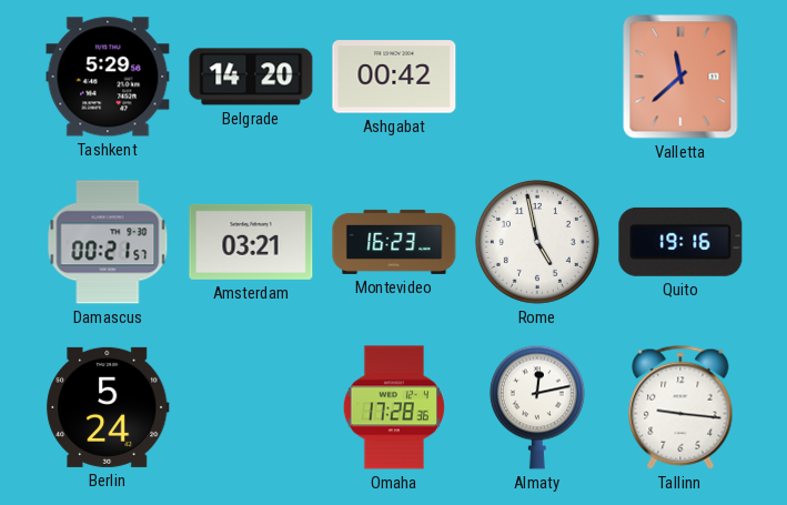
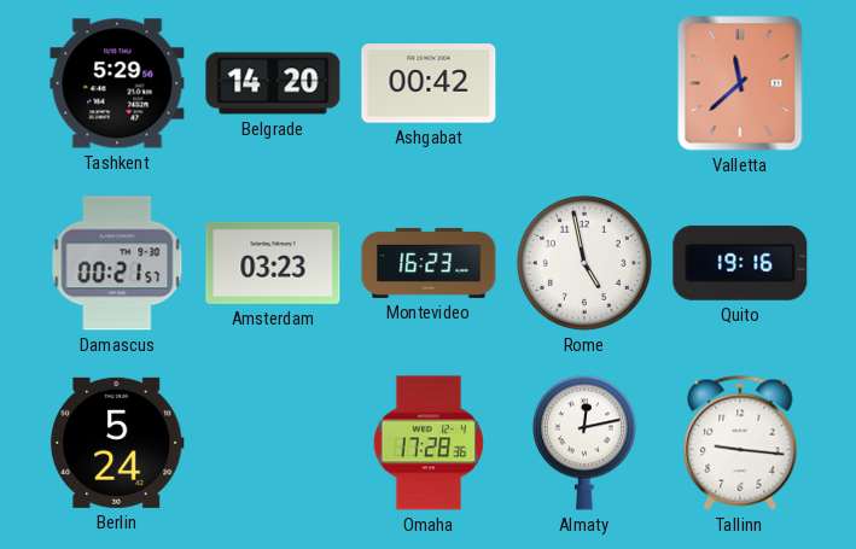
Amsterdam: 03:21 -> 03:23
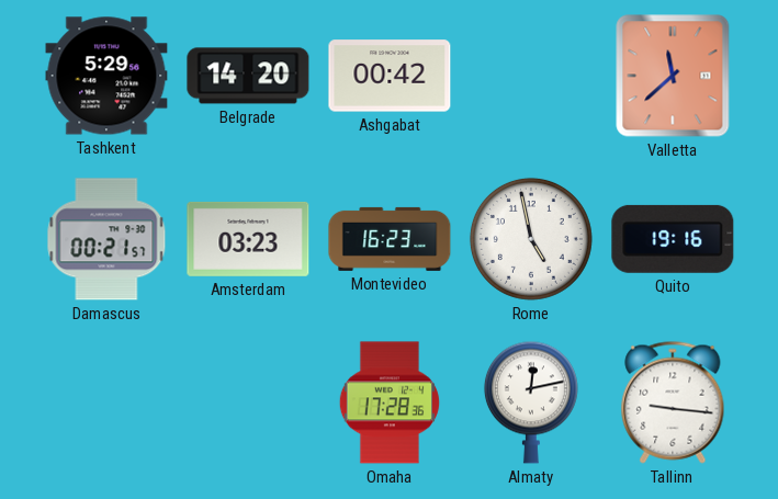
Berlin: 5:24 -> none
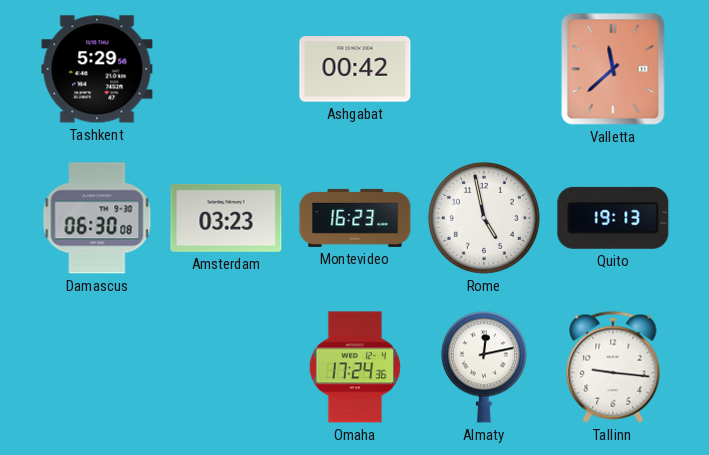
Belgrade: 14:20 -> none
Damascus: 00:21 -> 06:30
Quito: 19:16 -> 19:13
Omaha: 17:28 -> 17:24
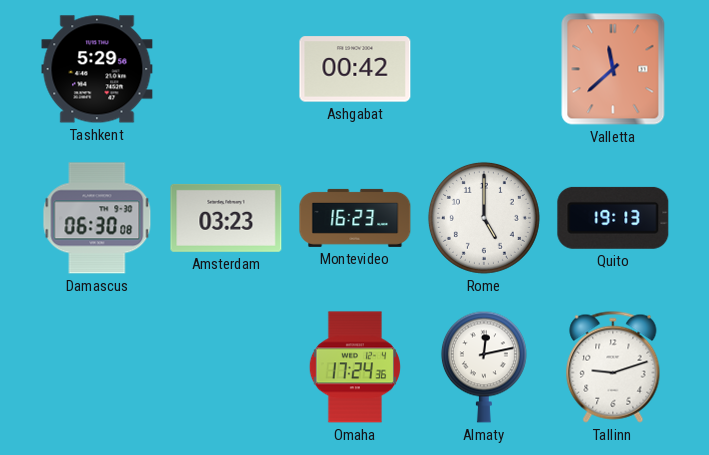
Rome: 4:58 -> 5:00
Tallinn: 9:16 -> 9:12
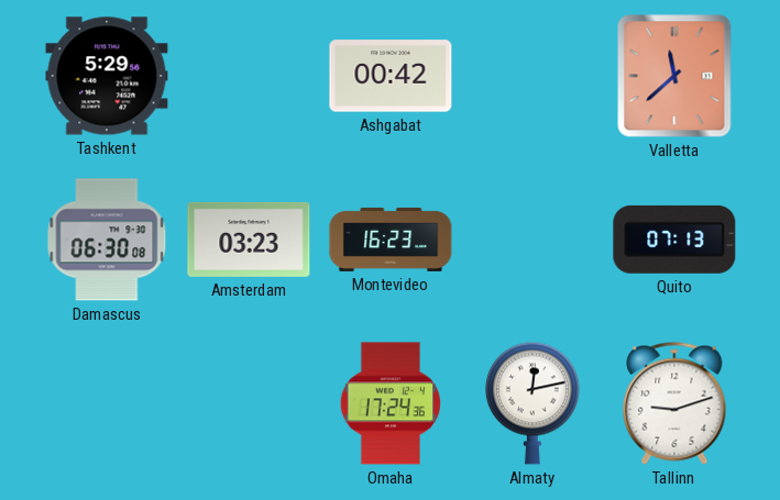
Rome: 5:00 -> none
Quito: 19:13 -> 07:13
